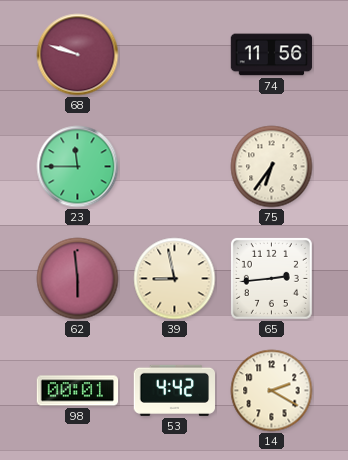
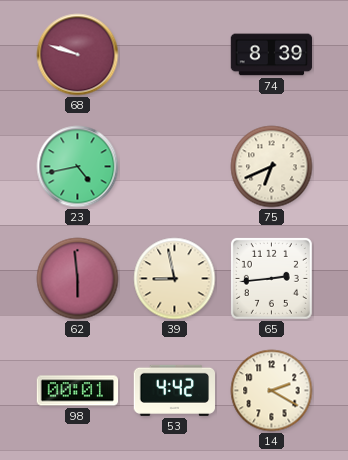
74: 11:56 -> 8:39
23: 11:45 -> 4:43
75: 6:36 -> 6:41
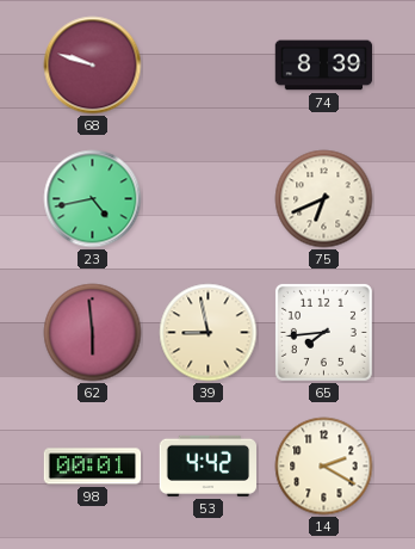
65: 2:44 -> 7:44
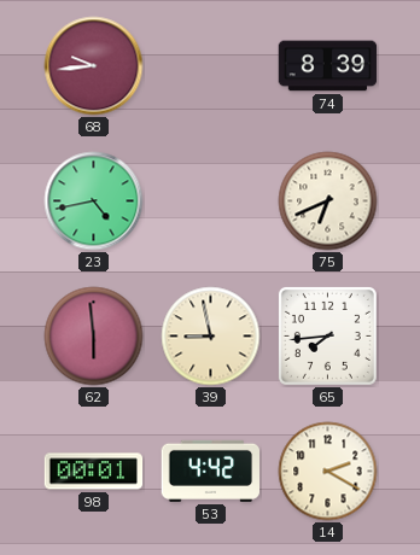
68: 9:48 -> 9:44
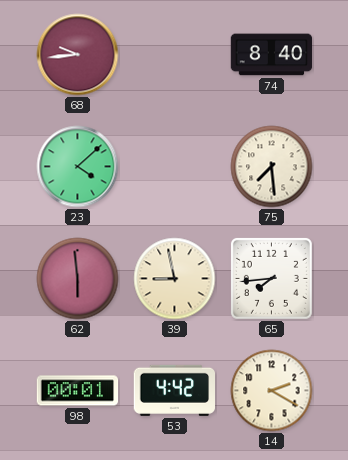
74: 8:39 -> 8:40
23: 4:43 -> 4:08
75: 6:41 -> 7:29
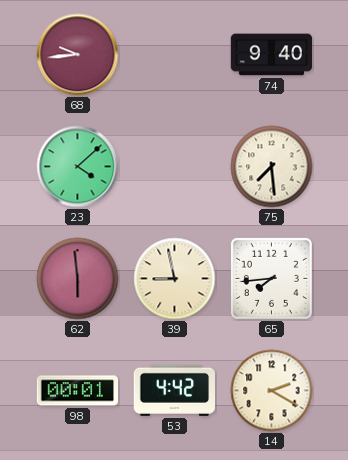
74: 8:40 -> 9:40
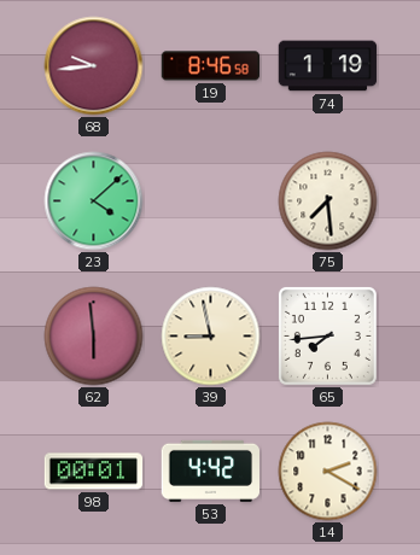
19: none -> 8:46
74: 9:40 -> 1:19
